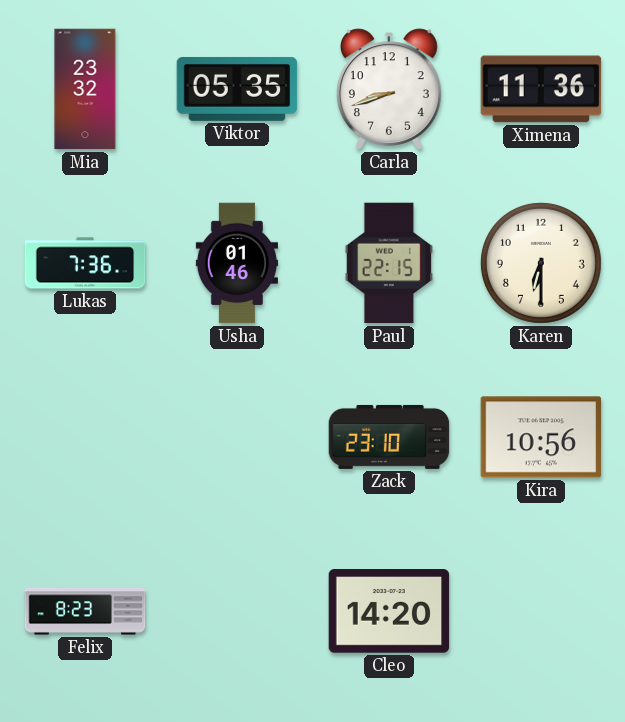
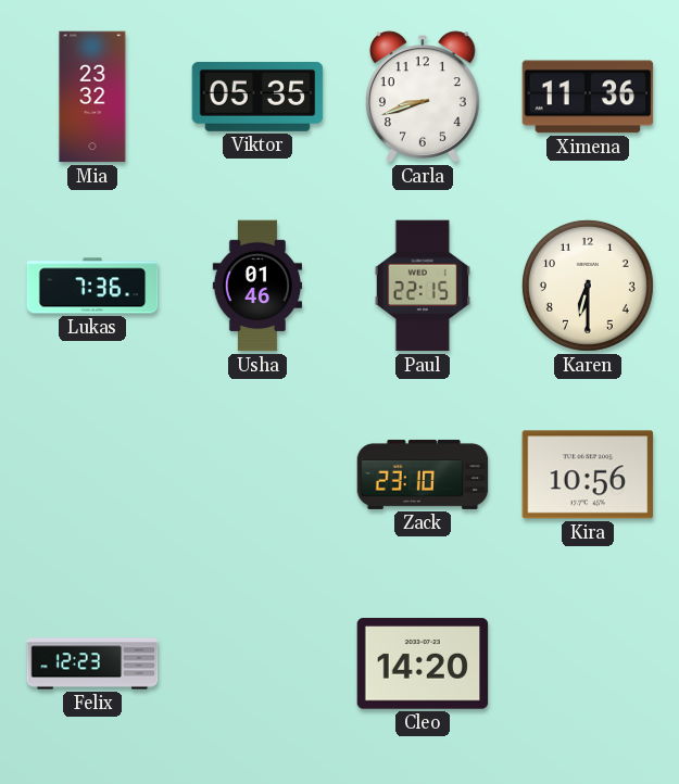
Felix: 8:23 -> 12:23
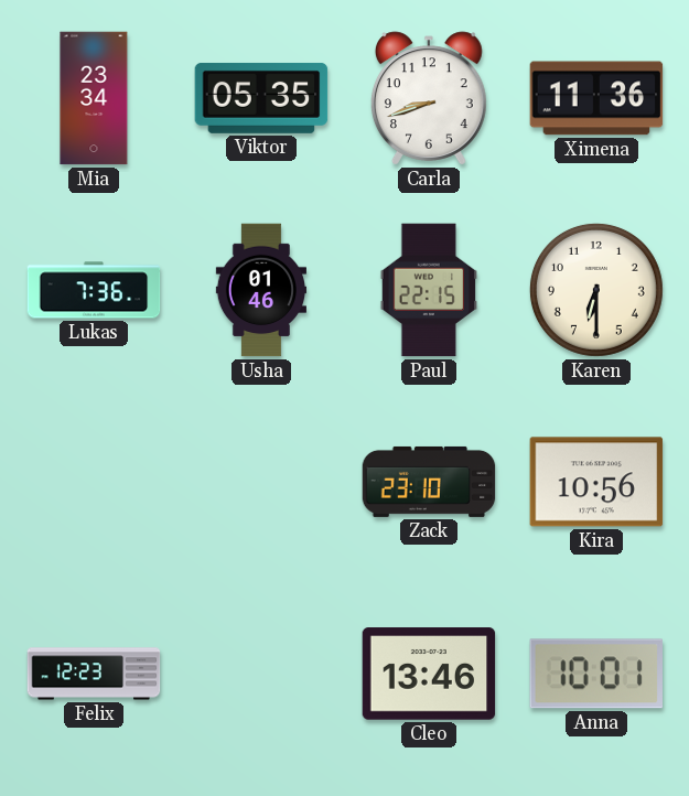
Mia: 23:32 -> 23:34
Cleo: 14:20 -> 13:46
Anna: none -> 10:01
